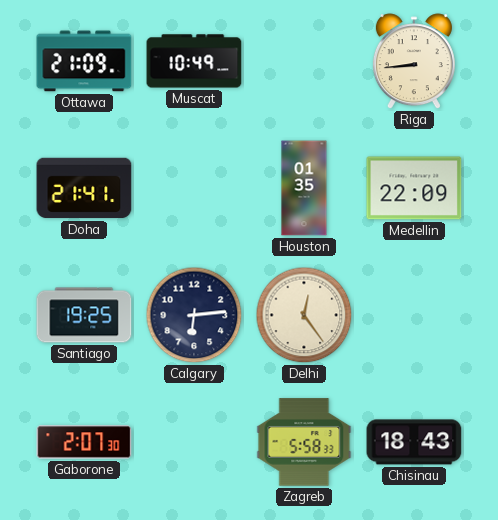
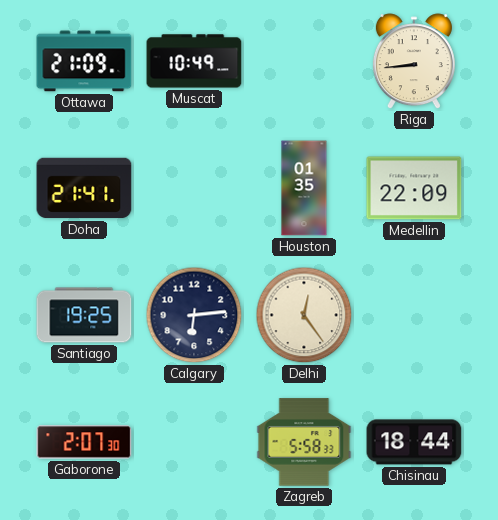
Chisinau: 18:43 -> 18:44
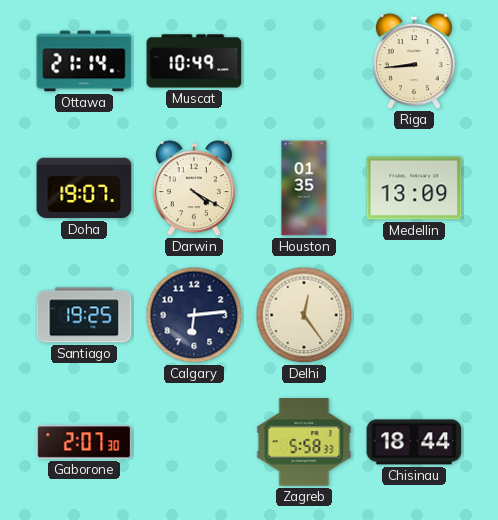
Ottawa: 21:09 -> 21:14
Doha: 21:41 -> 19:07
Darwin: none -> 4:20
Medellin: 22:09 -> 13:09
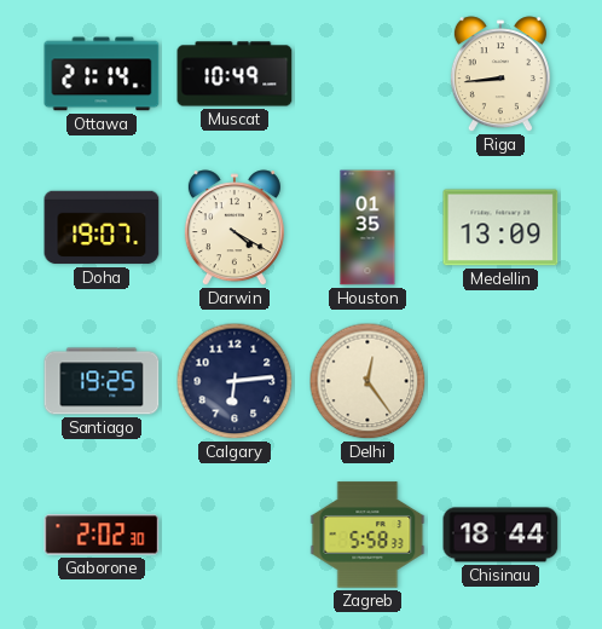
Gaborone: 2:07 -> 2:02
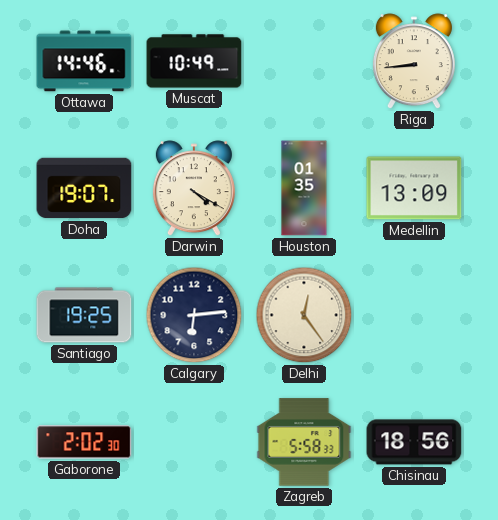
Ottawa: 21:14 -> 14:46
Chisinau: 18:44 -> 18:56
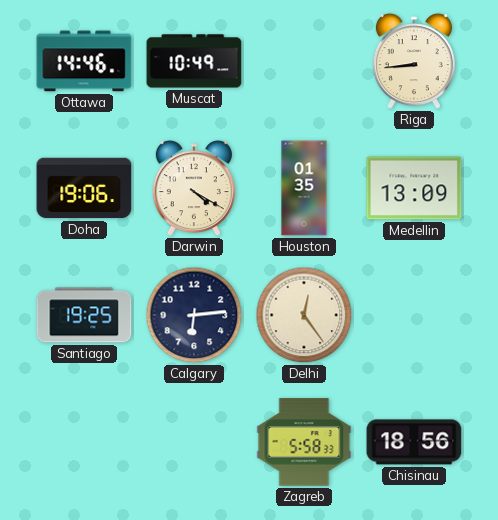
Doha: 19:07 -> 19:06
Gaborone: 2:02 -> none
